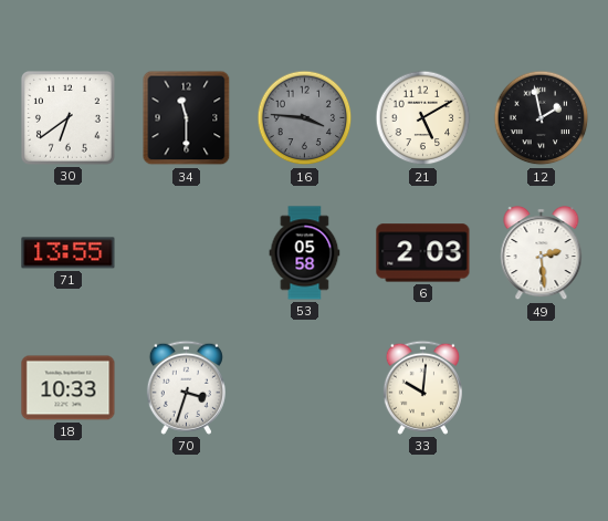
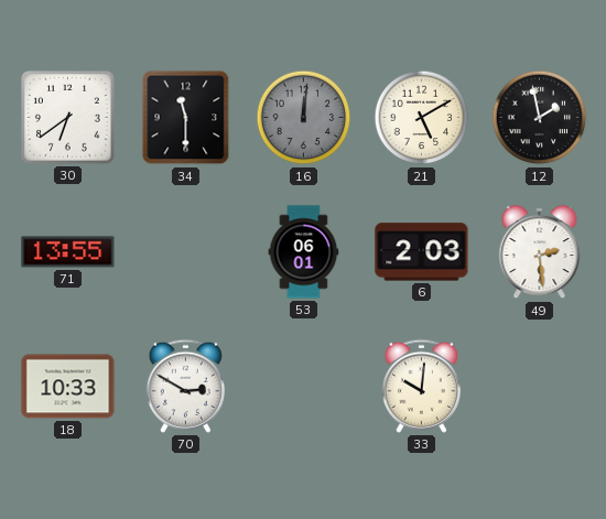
16: 3:46 -> 12:01
53: 05:58 -> 06:01
70: 3:33 -> 2:50
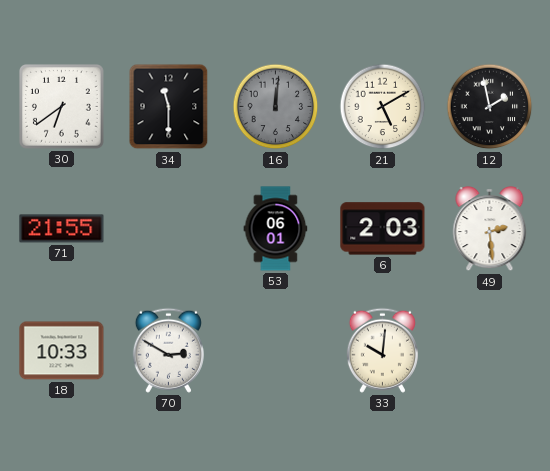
71: 13:55 -> 21:55
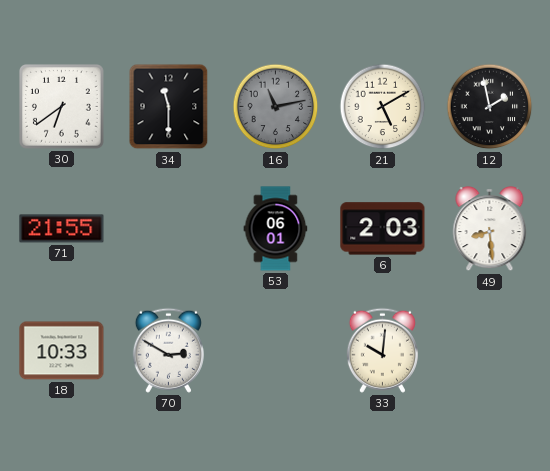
16: 12:01 -> 11:13
49: 2:29 -> 8:29
